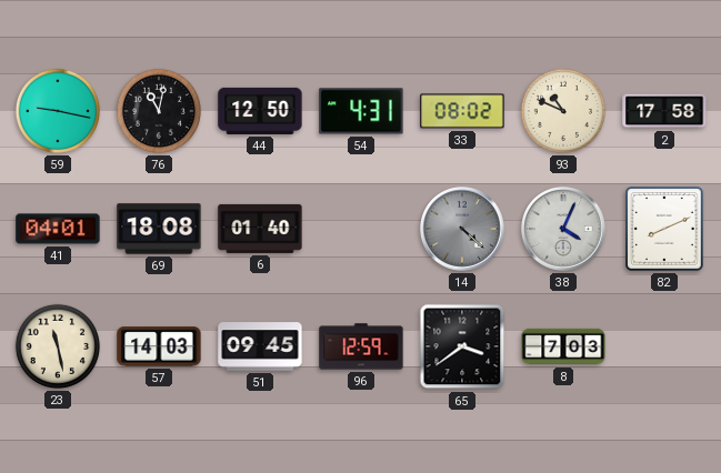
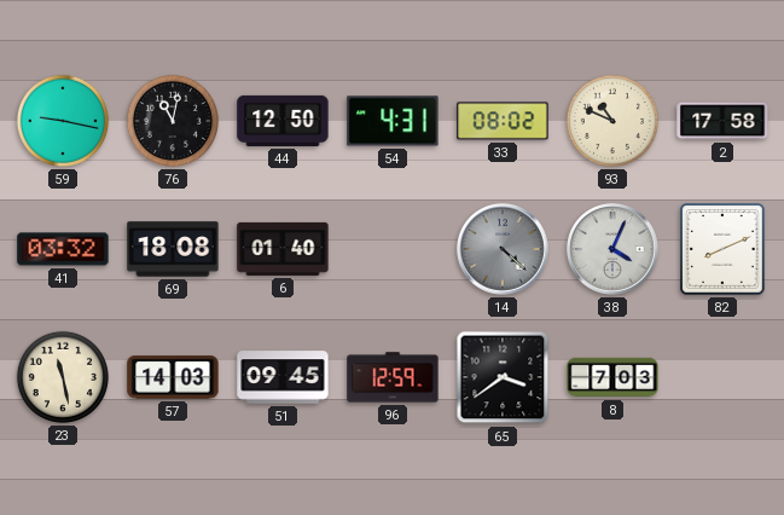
41: 04:01 -> 03:32
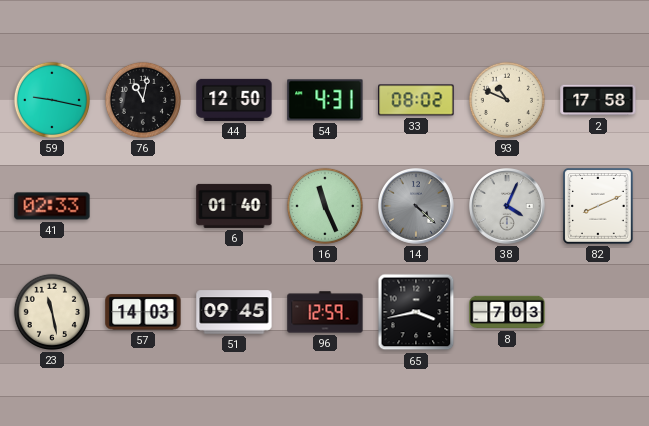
41: 03:32 -> 02:33
69: 18:08 -> none
16: none -> 11:26
65: 3:39 -> 3:43
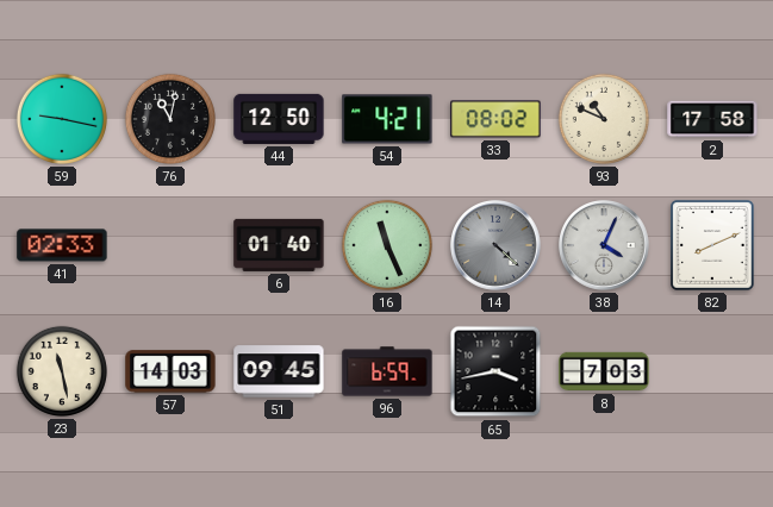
54: 4:31 -> 4:21
96: 12:59 -> 6:59
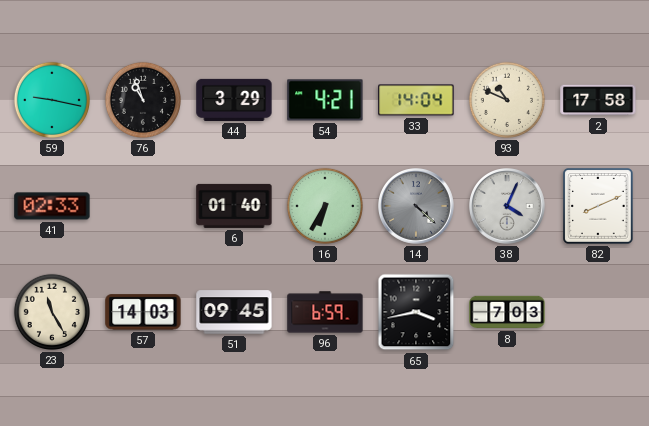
76: 11:02 -> 10:57
44: 12:50 -> 3:29
33: 08:02 -> 14:04
16: 11:26 -> 6:35
23: 11:28 -> 11:25
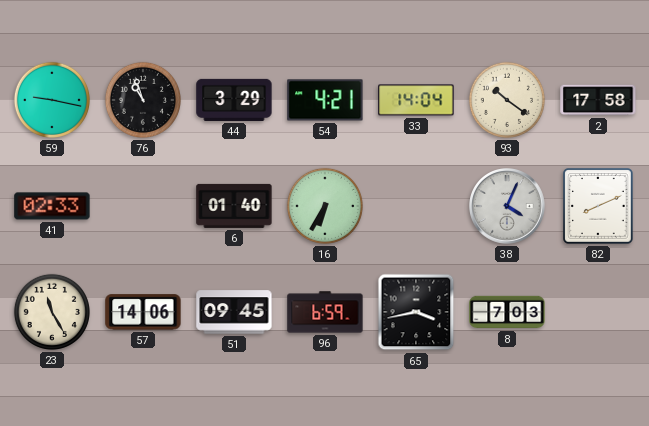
93: 10:49 -> 10:21
14: 4:22 -> none
57: 14:03 -> 14:06
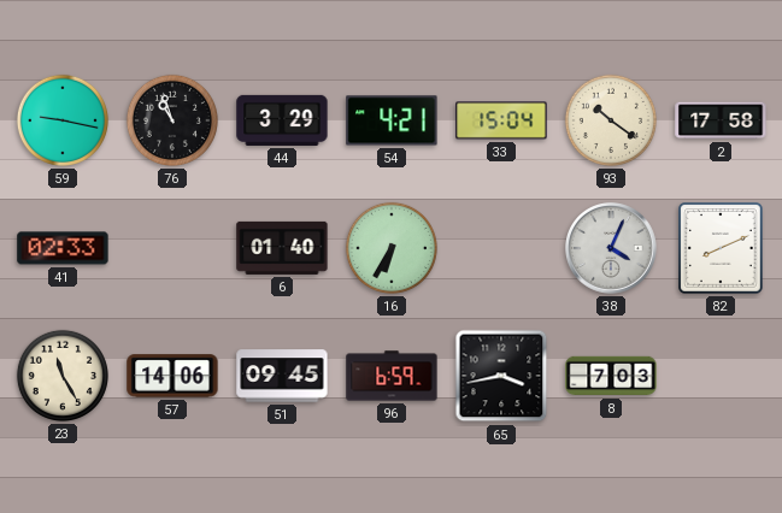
33: 14:04 -> 15:04
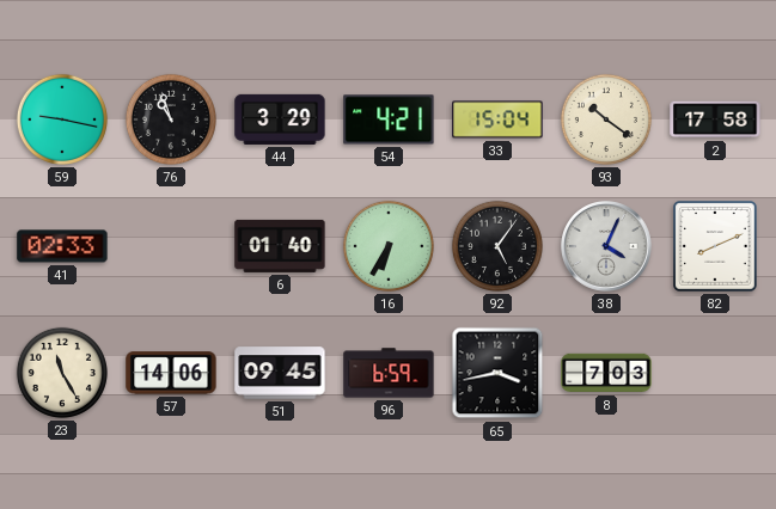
92: none -> 5:06
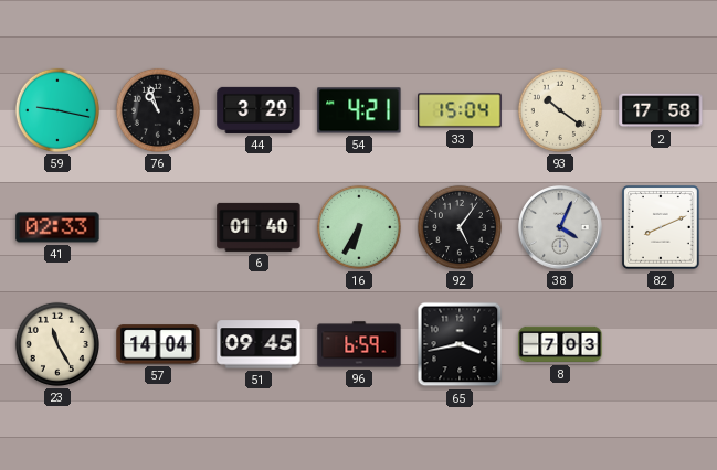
57: 14:06 -> 14:04
